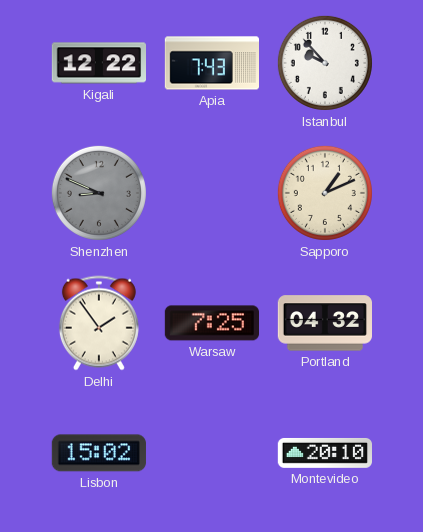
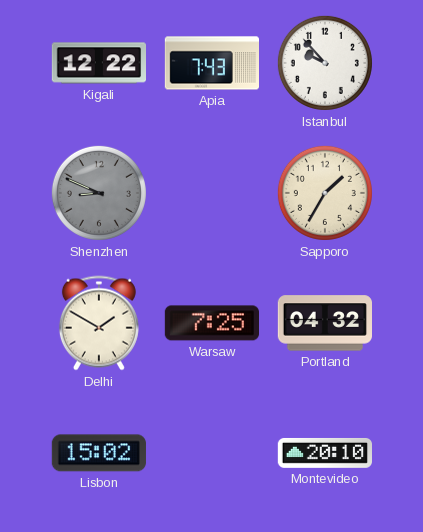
Sapporo: 1:11 -> 1:35
Delhi: 1:54 -> 1:50
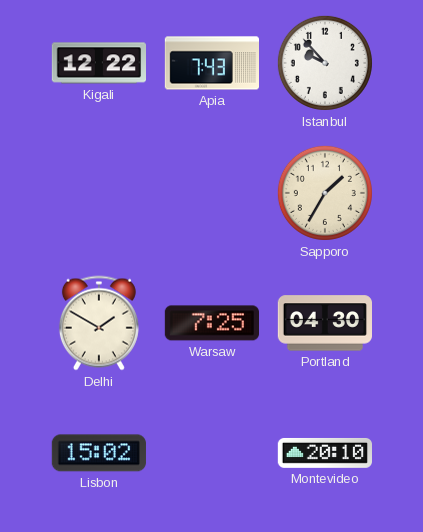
Shenzhen: 8:49 -> none
Portland: 04:32 -> 04:30
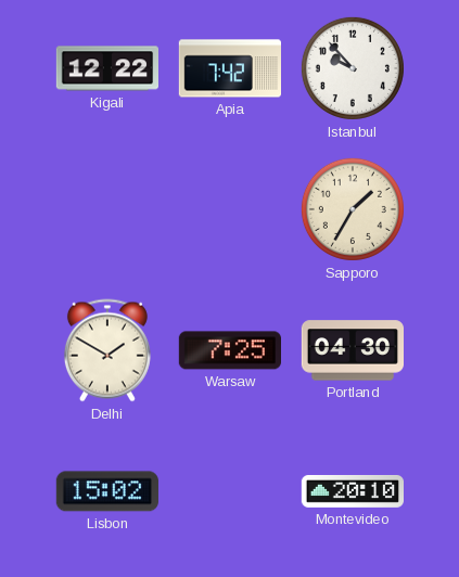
Apia: 7:43 -> 7:42
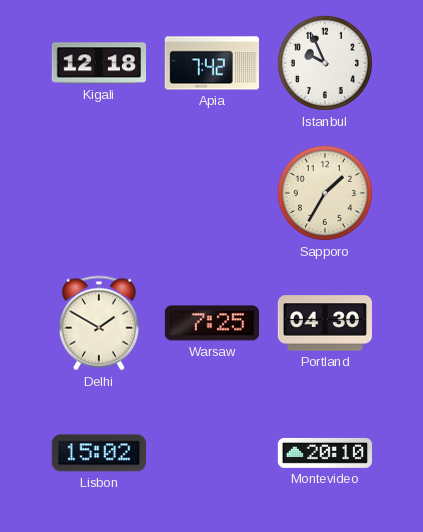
Kigali: 12:22 -> 12:18
Istanbul: 9:53 -> 9:56
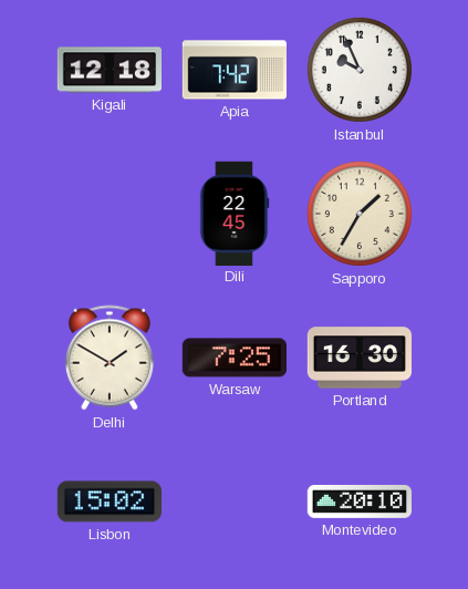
Dili: none -> 22:45
Portland: 04:30 -> 16:30
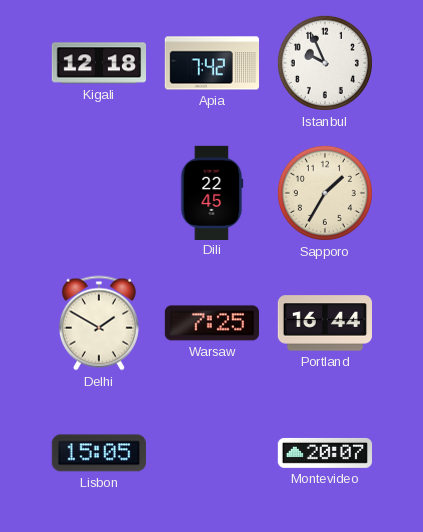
Portland: 16:30 -> 16:44
Lisbon: 15:02 -> 15:05
Montevideo: 20:10 -> 20:07
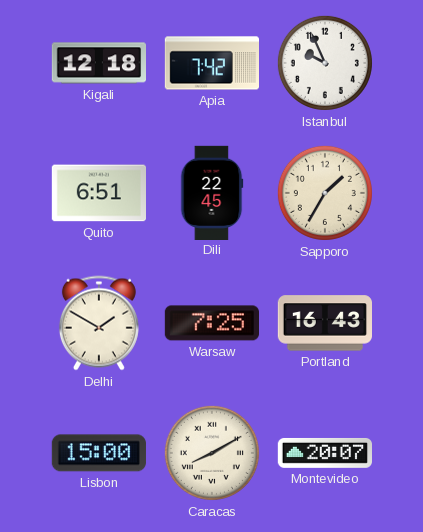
Quito: none -> 6:51
Portland: 16:44 -> 16:43
Lisbon: 15:05 -> 15:00
Caracas: none -> 8:10
